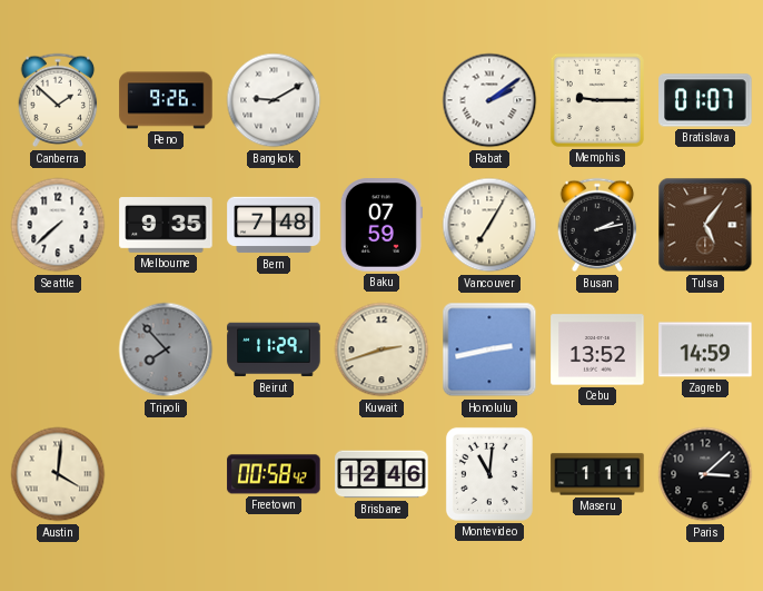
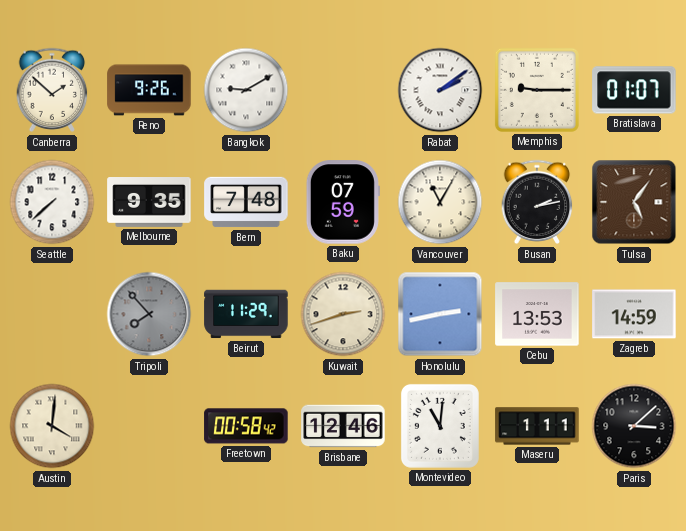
Vancouver: 7:05 -> 11:05
Cebu: 13:52 -> 13:53
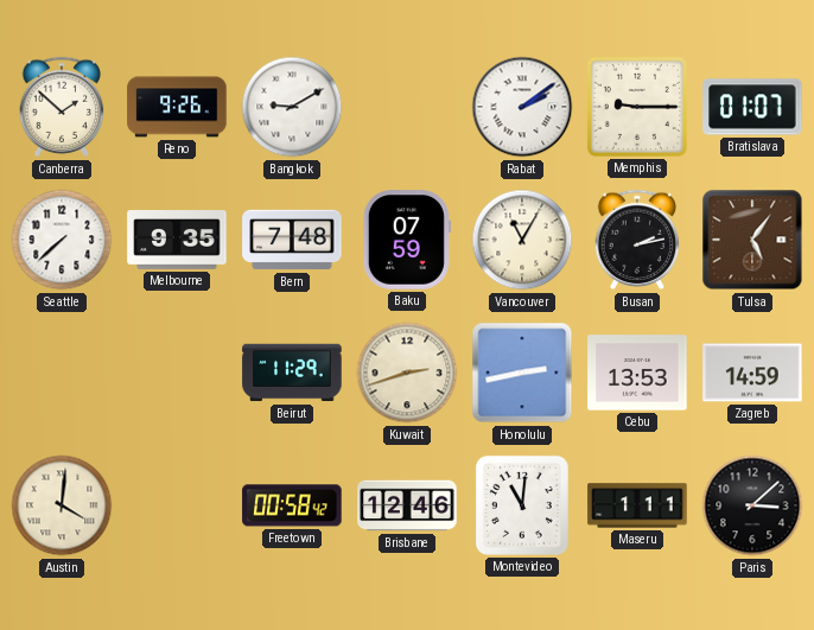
Tripoli: 7:53 -> none
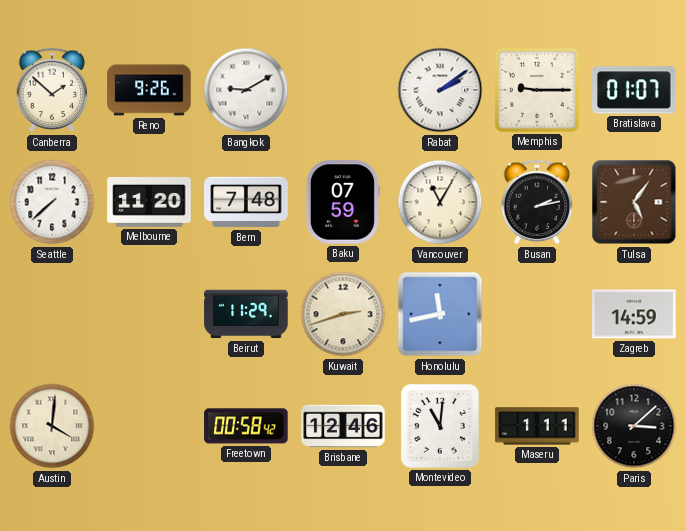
Melbourne: 9:35 -> 11:20
Honolulu: 2:43 -> 11:43
Cebu: 13:53 -> none
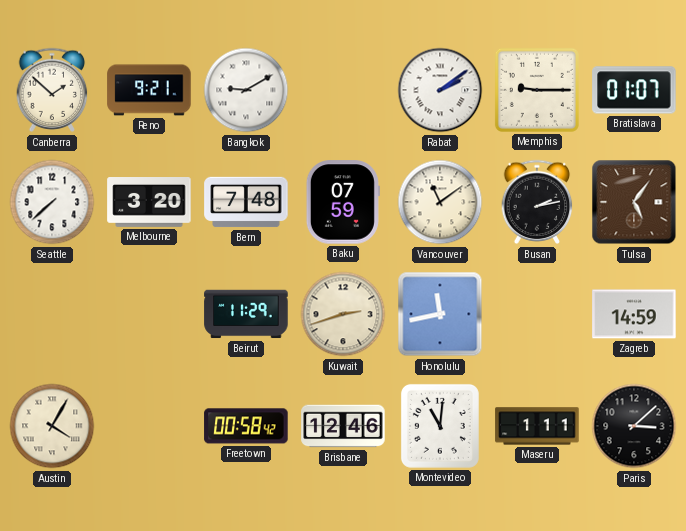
Reno: 9:26 -> 9:21
Melbourne: 11:20 -> 3:20
Vancouver: 11:05 -> 11:09
Austin: 4:01 -> 4:05
